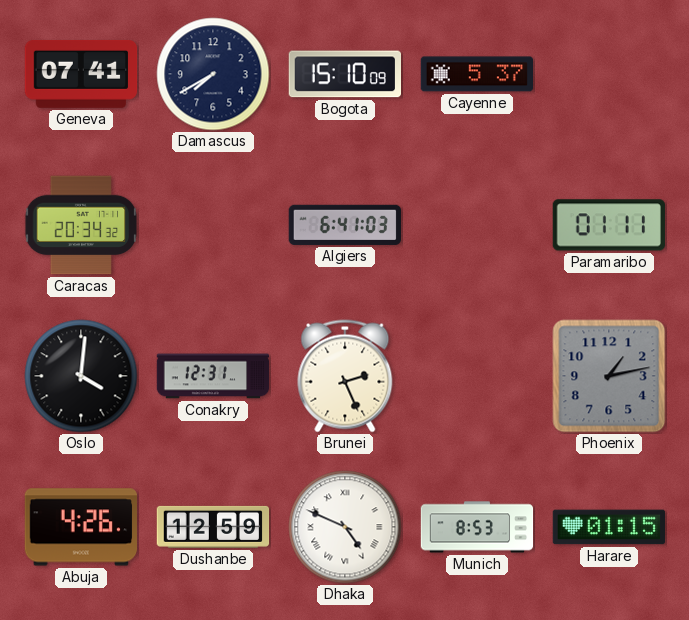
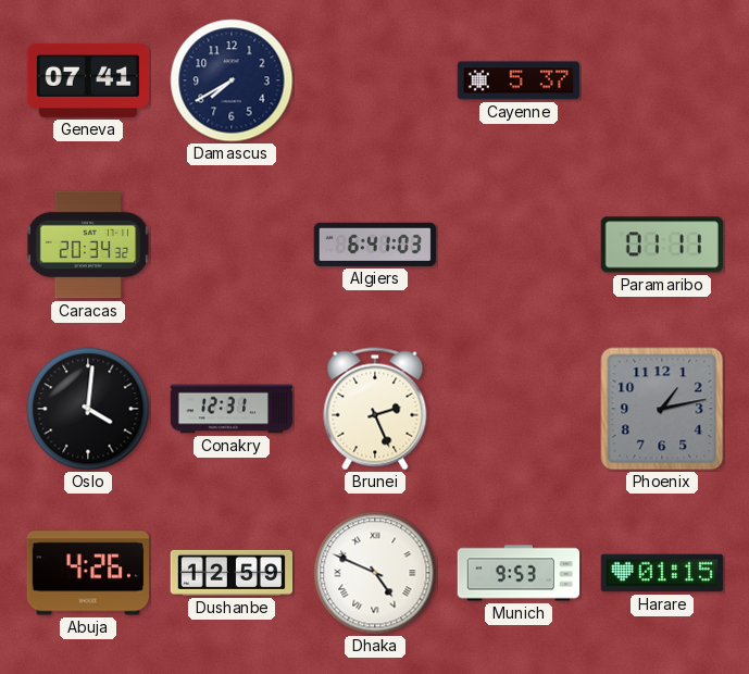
Bogota: 15:10 -> none
Munich: 8:53 -> 9:53
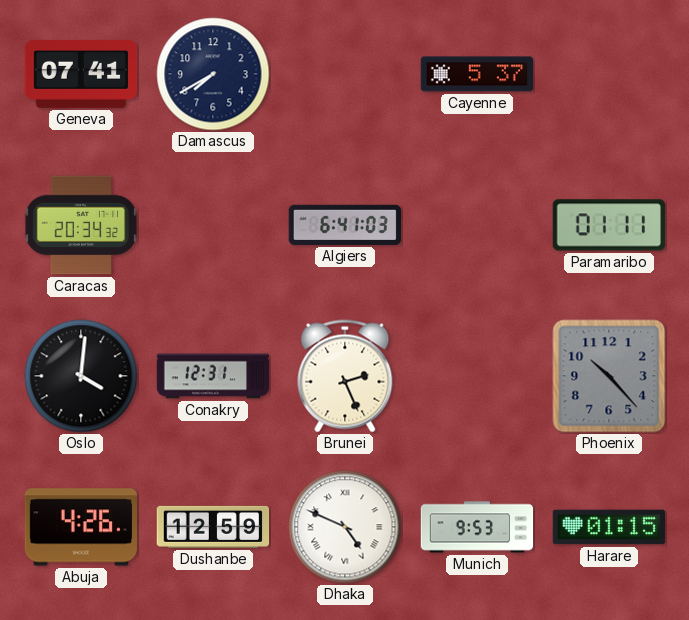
Phoenix: 1:13 -> 10:23
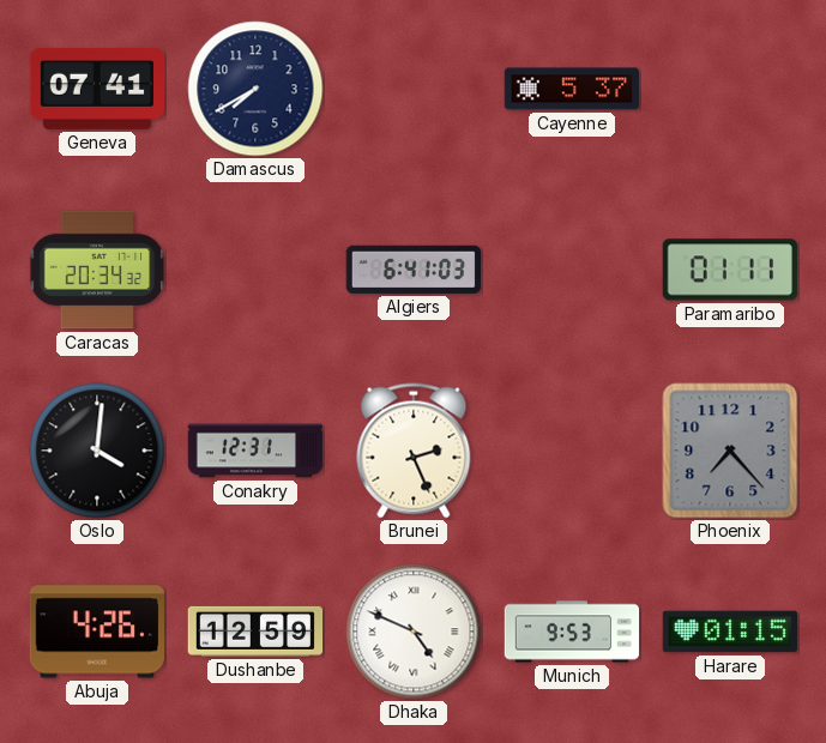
Phoenix: 10:23 -> 7:23
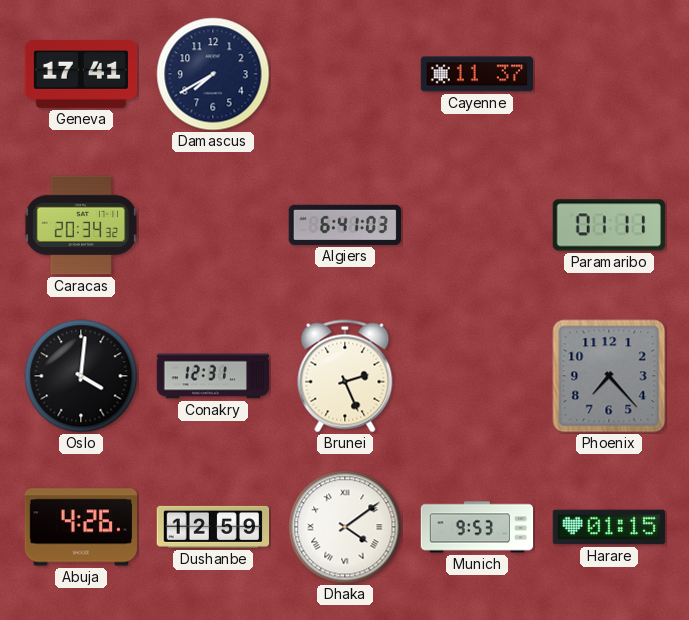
Geneva: 07:41 -> 17:41
Cayenne: 5:37 -> 11:37
Dhaka: 4:49 -> 4:09
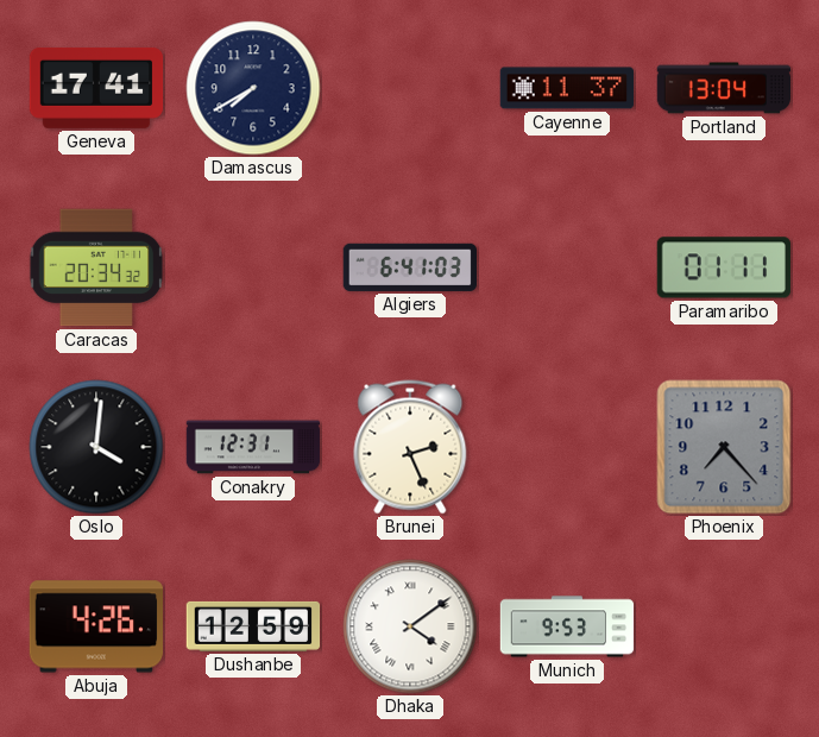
Portland: none -> 13:04
Harare: 01:15 -> none
